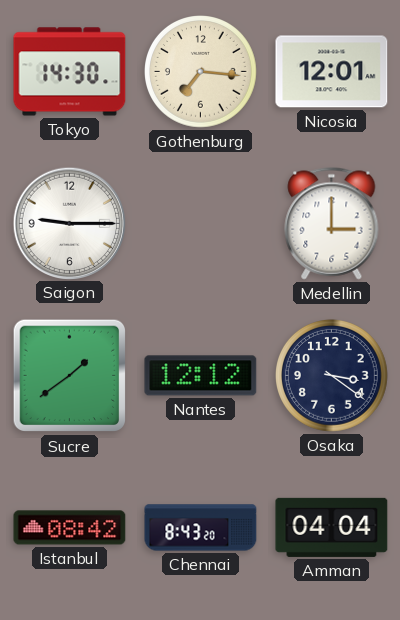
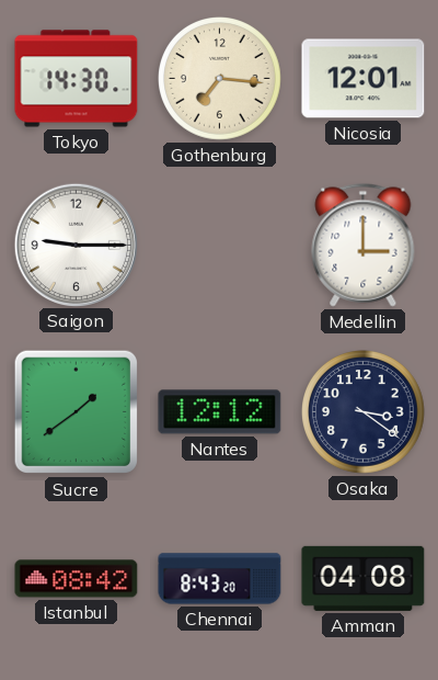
Amman: 04:04 -> 04:08
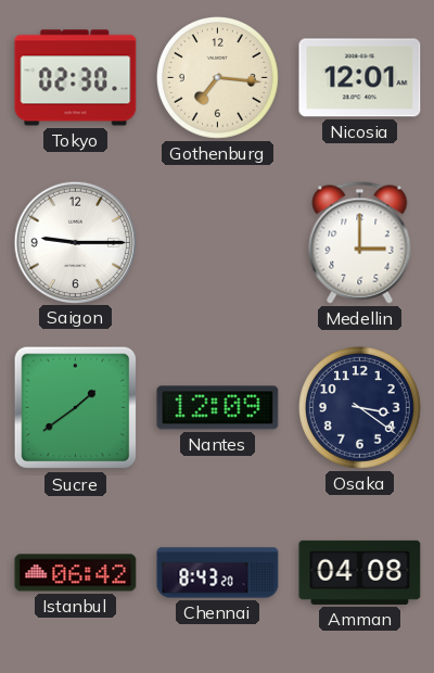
Tokyo: 14:30 -> 02:30
Nantes: 12:12 -> 12:09
Istanbul: 08:42 -> 06:42
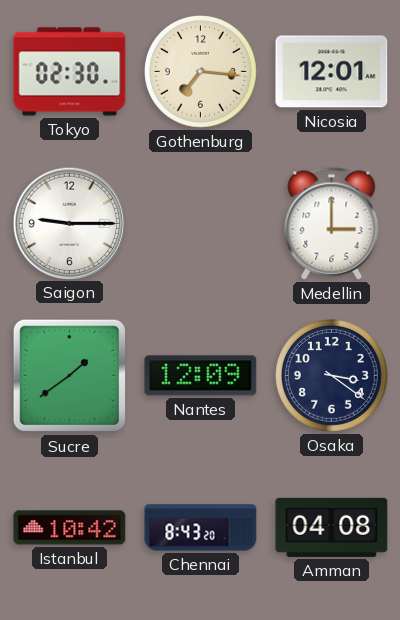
Istanbul: 06:42 -> 10:42
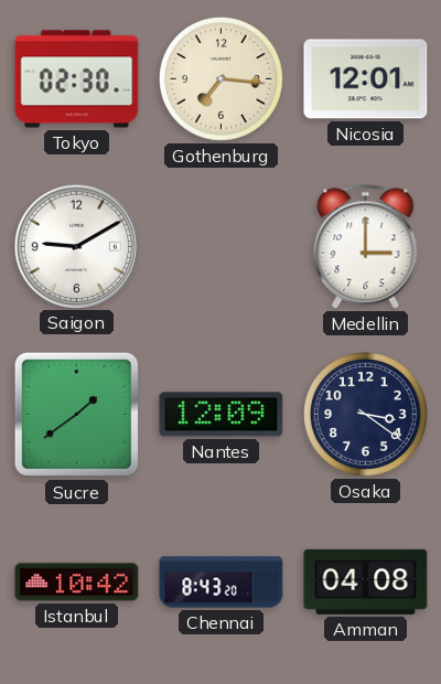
Saigon: 9:15 -> 9:10
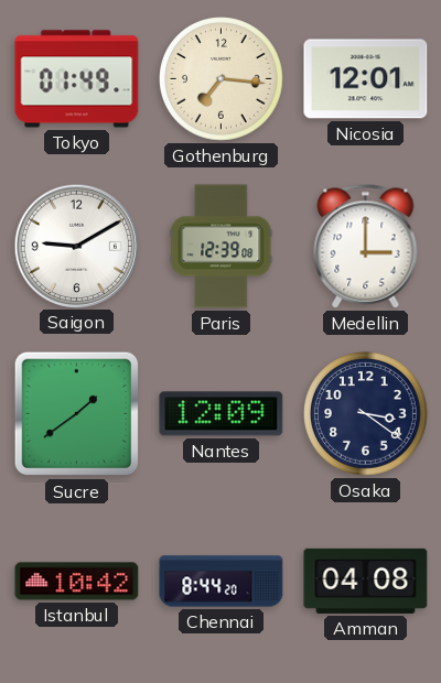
Tokyo: 02:30 -> 01:49
Paris: none -> 12:39
Chennai: 8:43 -> 8:44
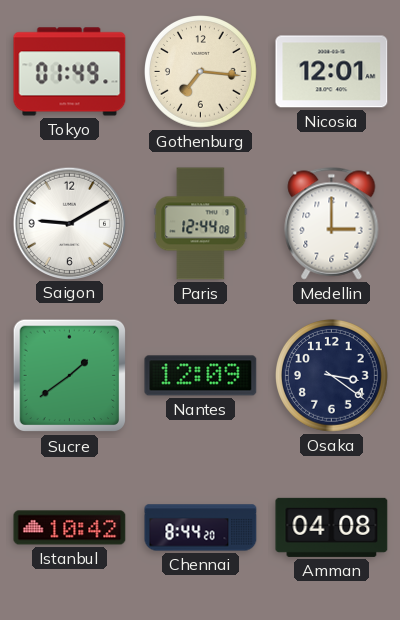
Paris: 12:39 -> 12:44
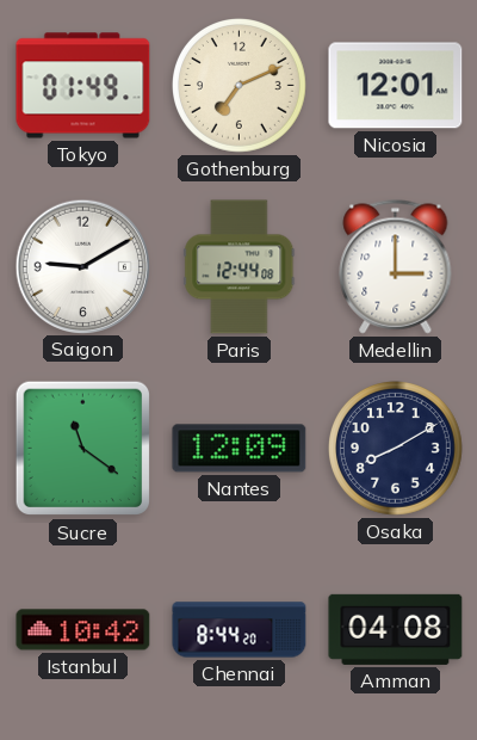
Gothenburg: 7:16 -> 7:11
Sucre: 1:39 -> 11:21
Osaka: 3:21 -> 8:10
